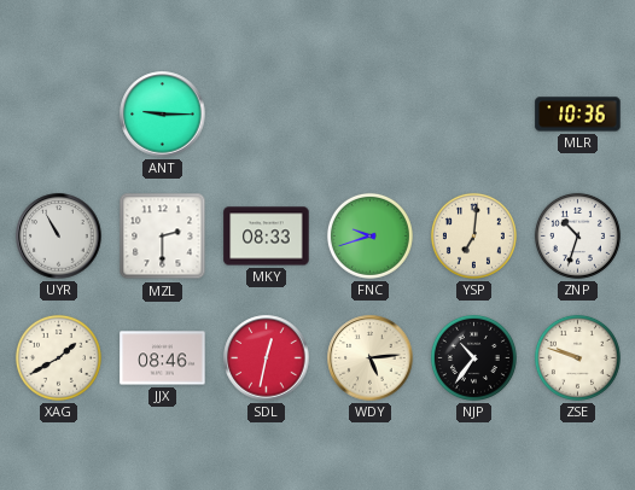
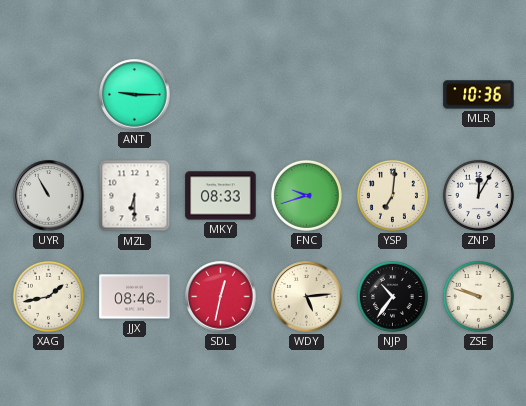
MZL: 2:30 -> 6:30
ZNP: 10:33 -> 12:05
XAG: 1:40 -> 1:43
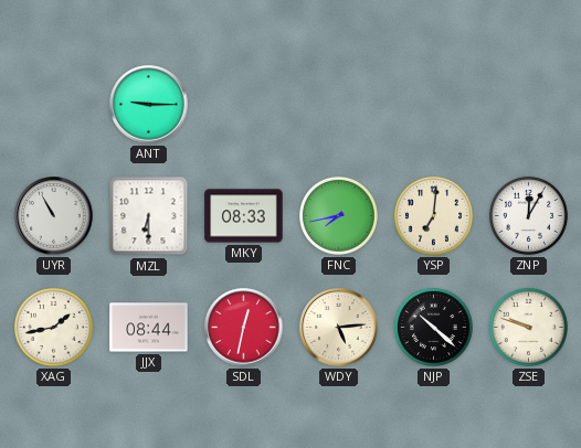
MLR: 10:36 -> none
FNC: 9:42 -> 7:43
JJX: 08:46 -> 08:44
NJP: 10:36 -> 10:22
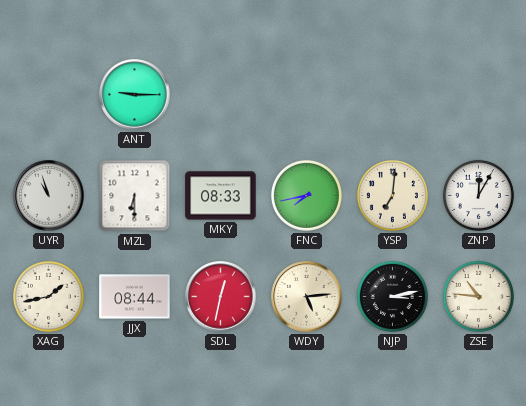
UYR: 10:55 -> 10:57
NJP: 10:22 -> 3:13
ZSE: 9:48 -> 10:46
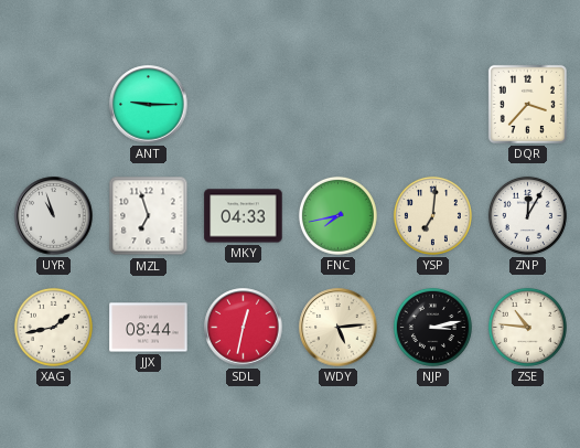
DQR: none -> 3:37
MZL: 6:30 -> 6:57
MKY: 08:33 -> 04:33
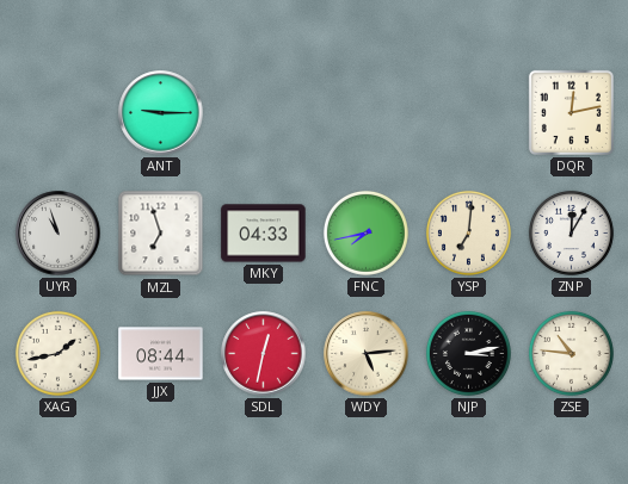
DQR: 3:37 -> 12:13
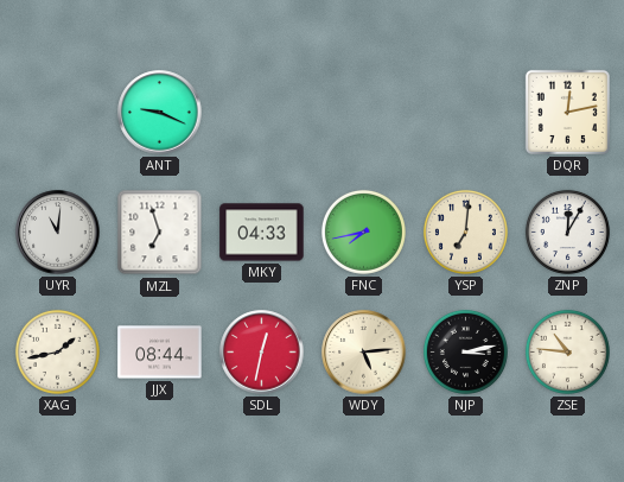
ANT: 9:15 -> 9:19
UYR: 10:57 -> 11:01
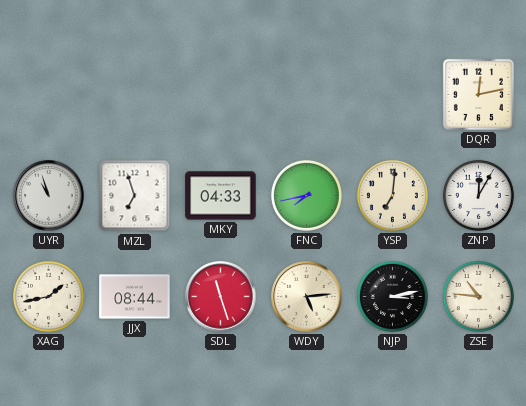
ANT: 9:19 -> none
UYR: 11:01 -> 10:57
SDL: 12:32 -> 11:27
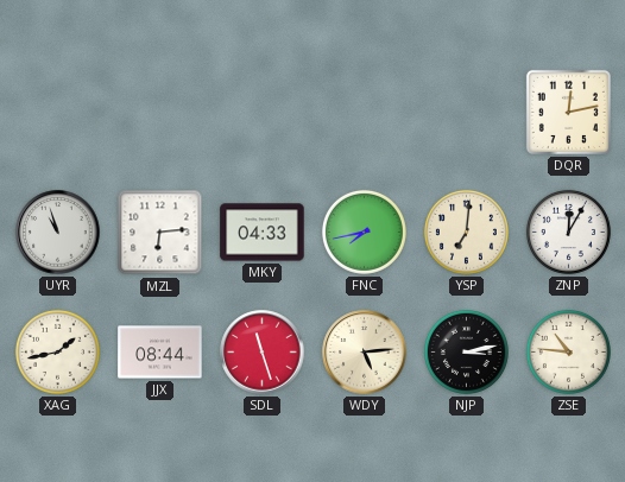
MZL: 6:57 -> 6:14
